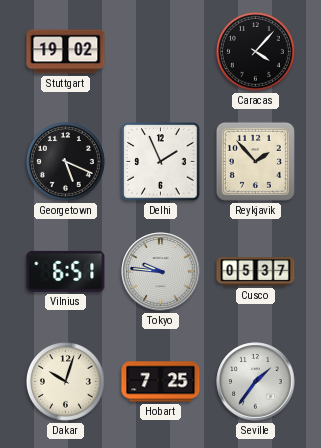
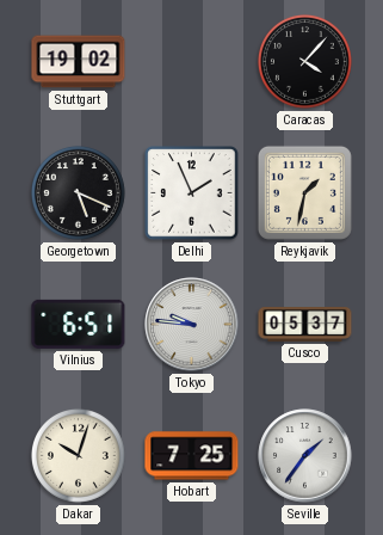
Reykjavik: 1:53 -> 1:32
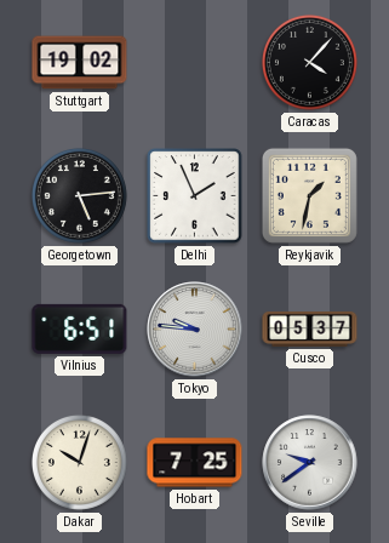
Georgetown: 5:19 -> 5:14
Seville: 1:36 -> 9:39
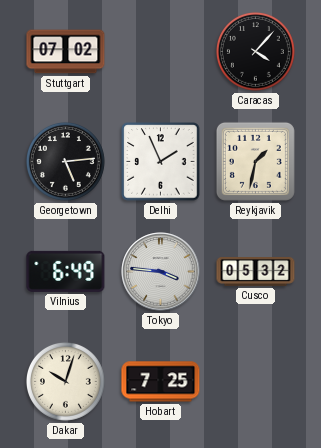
Stuttgart: 19:02 -> 07:02
Vilnius: 6:51 -> 6:49
Tokyo: 9:46 -> 3:46
Cusco: 05:37 -> 05:32
Seville: 9:39 -> none
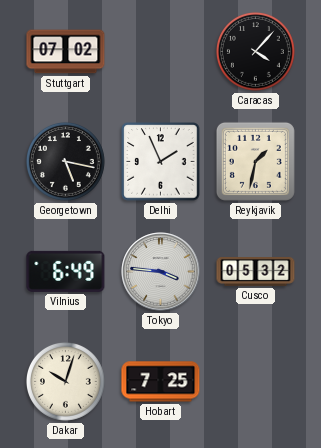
Georgetown: 5:14 -> 5:17
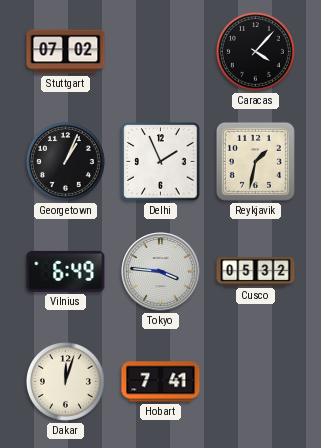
Georgetown: 5:17 -> 1:04
Dakar: 10:03 -> 12:03
Hobart: 7:25 -> 7:41
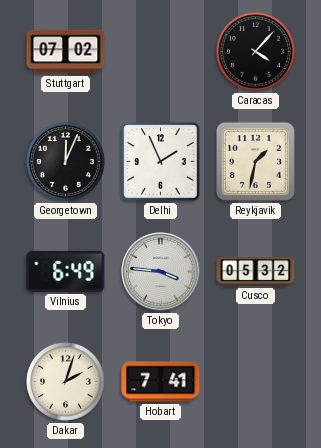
Georgetown: 1:04 -> 12:04
Dakar: 12:03 -> 2:03
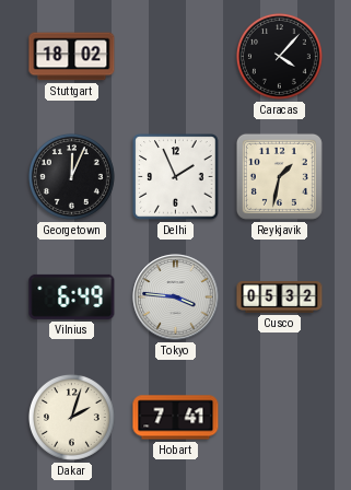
Stuttgart: 07:02 -> 18:02
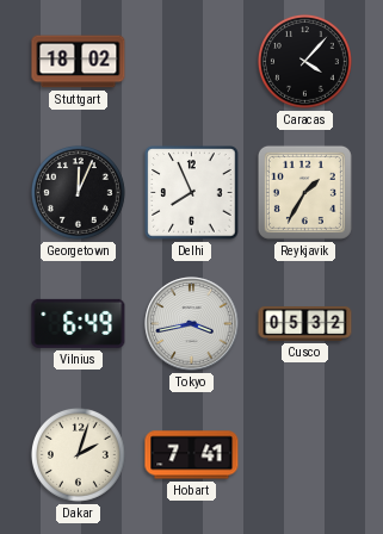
Delhi: 1:56 -> 7:56
Reykjavik: 1:32 -> 1:35
Tokyo: 3:46 -> 3:43
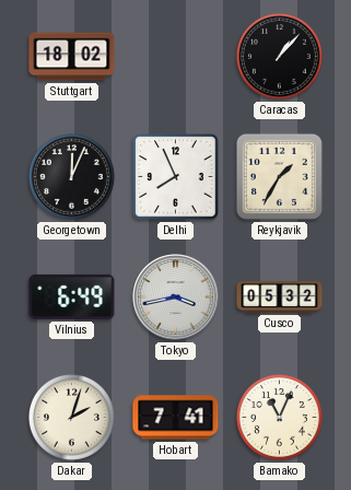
Caracas: 4:07 -> 1:07
Bamako: none -> 11:04
